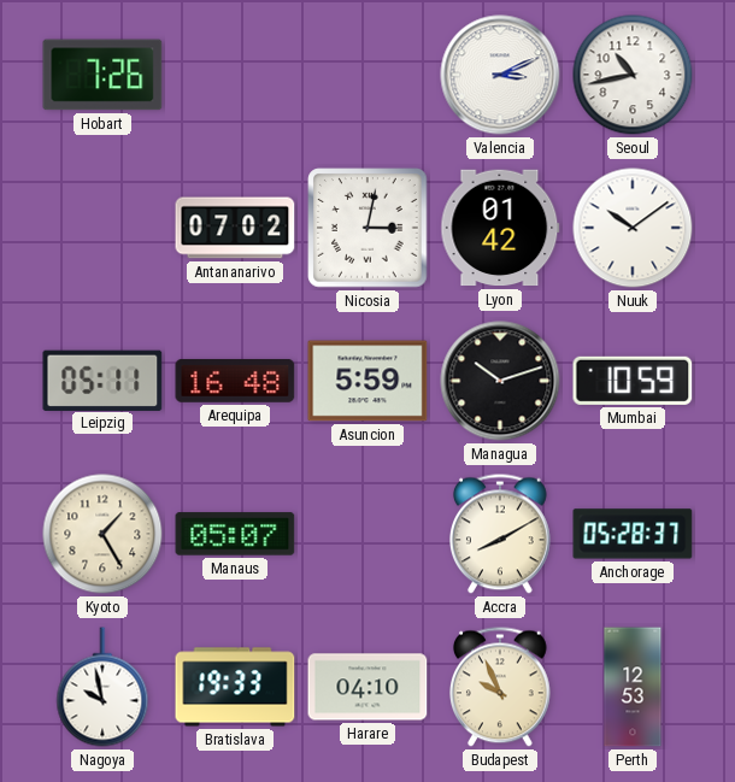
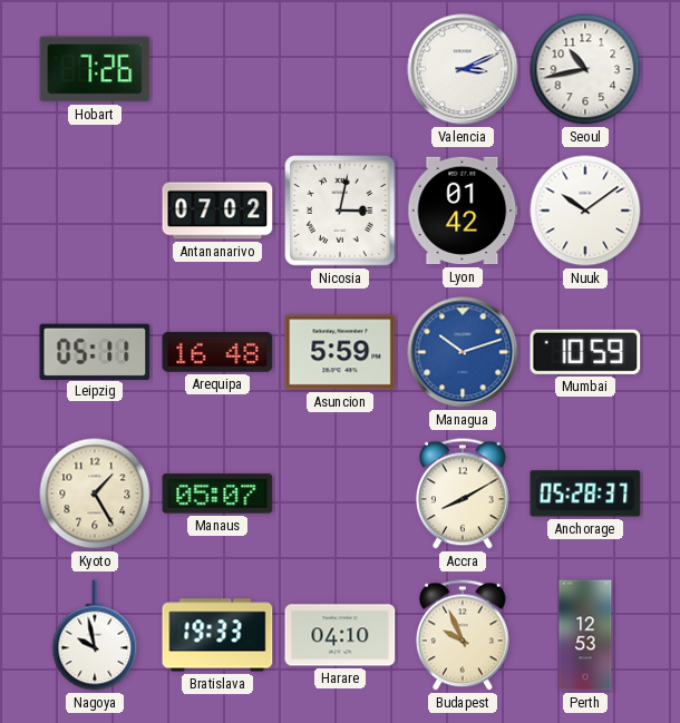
Managua dial: black -> blue
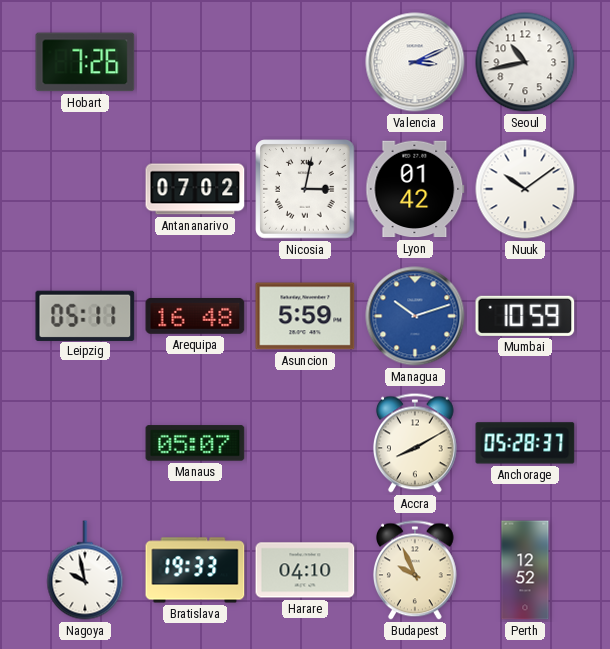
Kyoto: 1:25 -> none
Perth: 12:53 -> 12:52
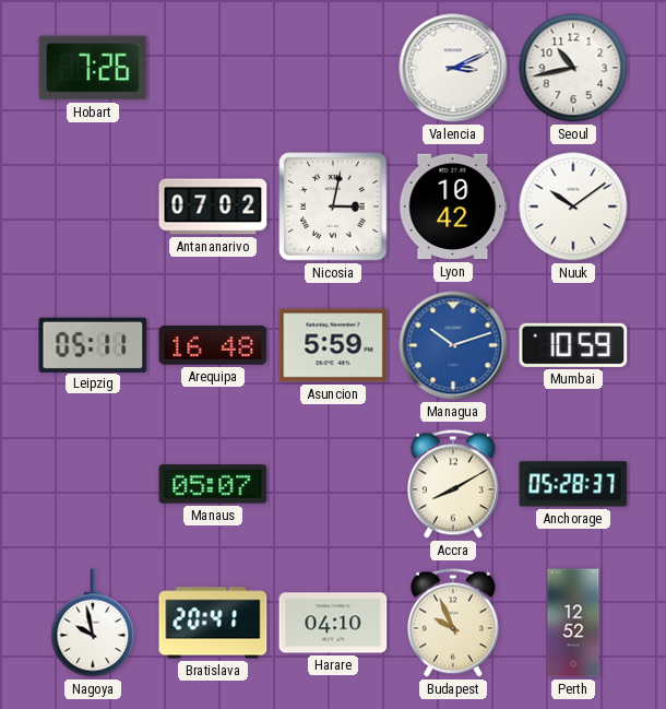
Lyon: 01:42 -> 10:42
Bratislava: 19:33 -> 20:41
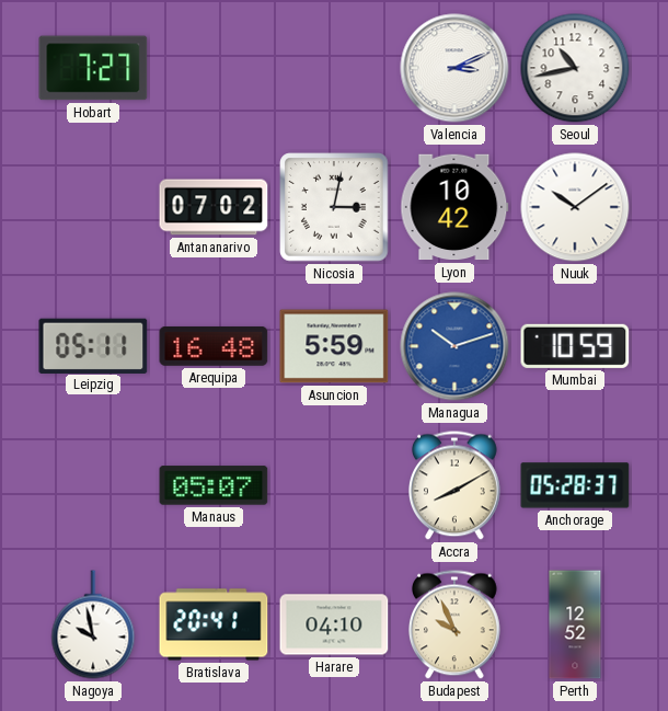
Hobart: 7:26 -> 7:27
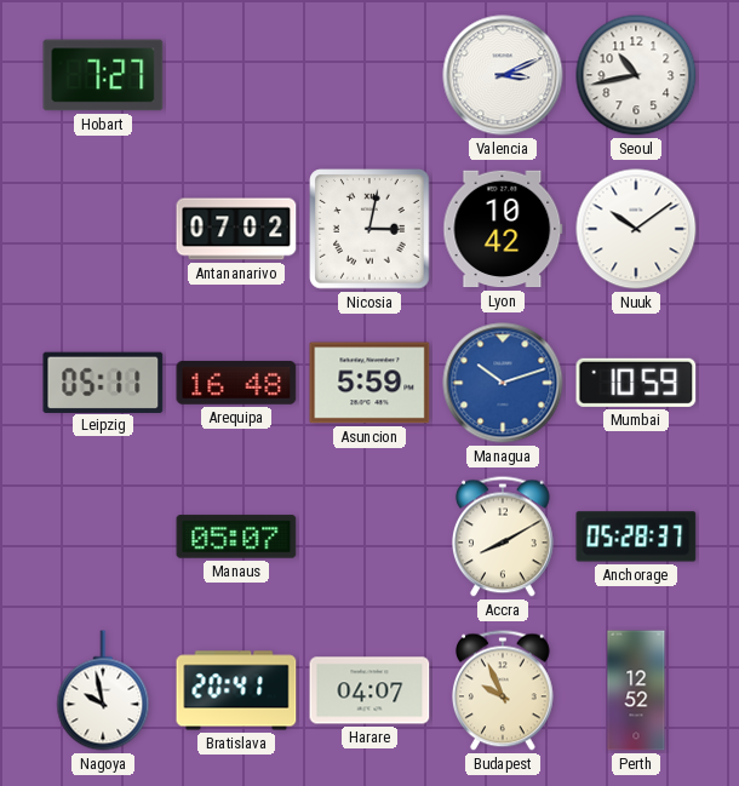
Harare: 04:10 -> 04:07
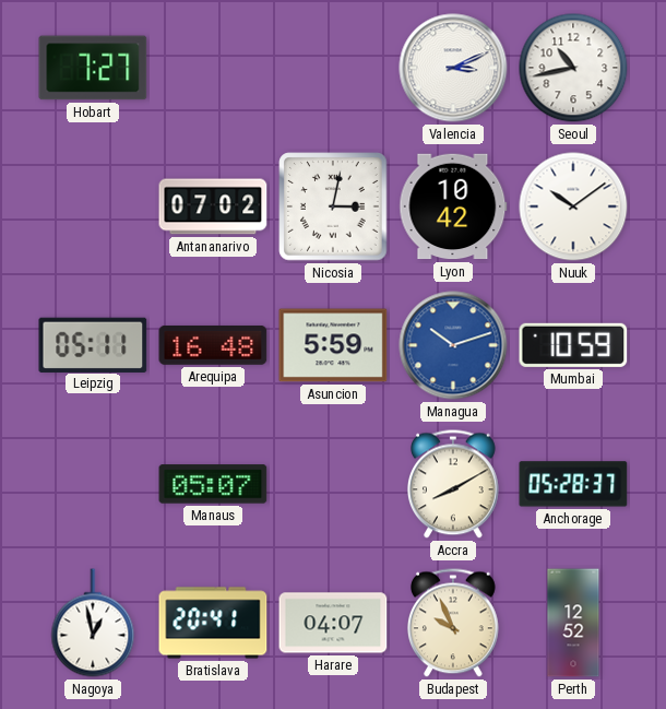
Nagoya: 9:58 -> 12:58
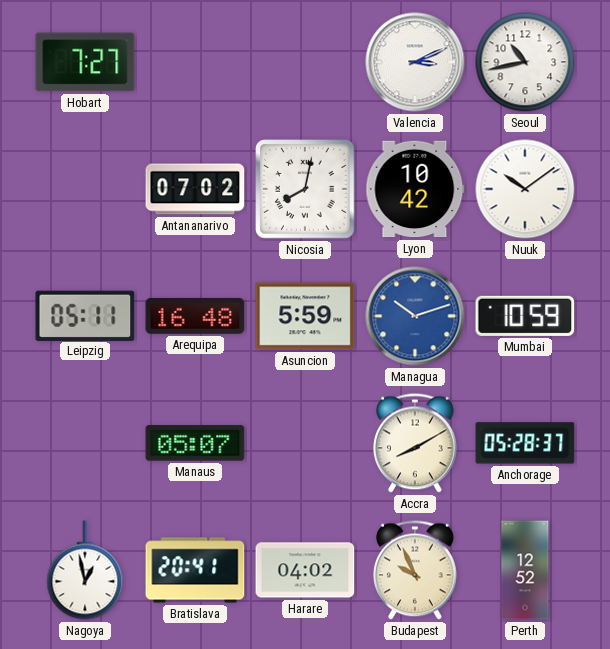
Nicosia: 3:02 -> 8:02
Harare: 04:07 -> 04:02
